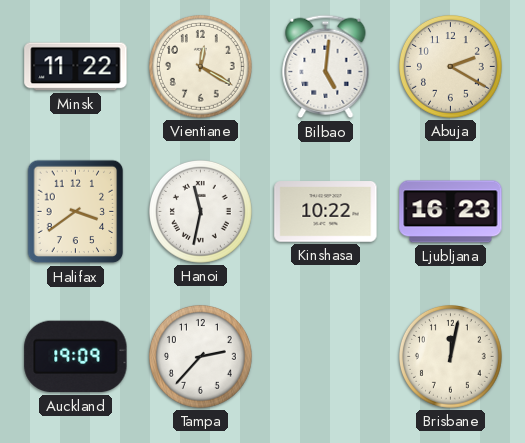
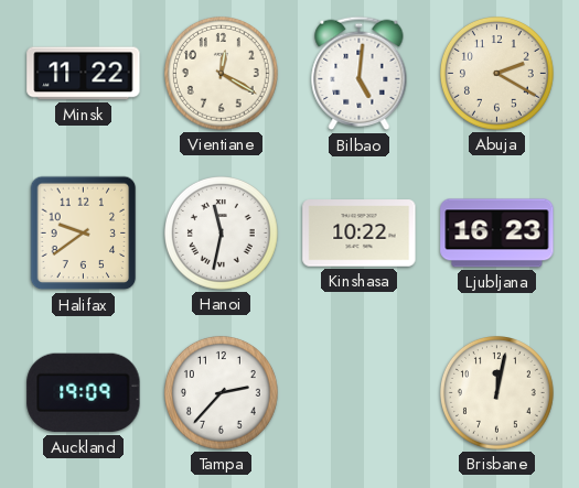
Halifax: 3:39 -> 9:39
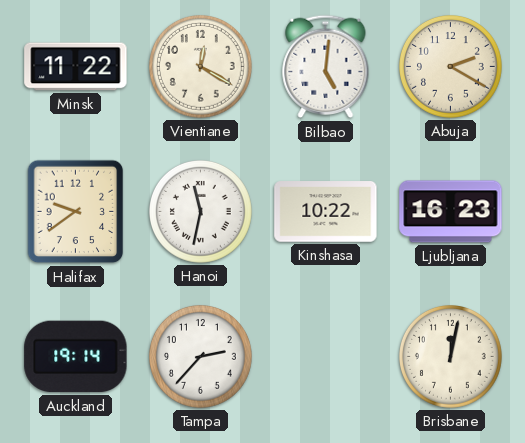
Auckland: 19:09 -> 19:14
